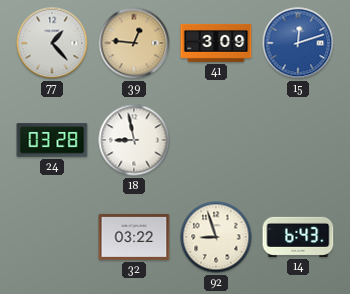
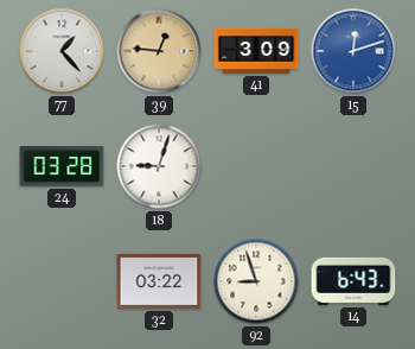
18: 8:58 -> 9:03
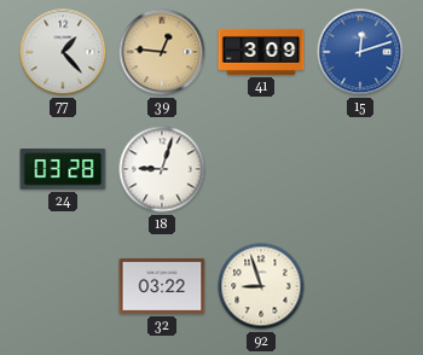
14: 6:43 -> none
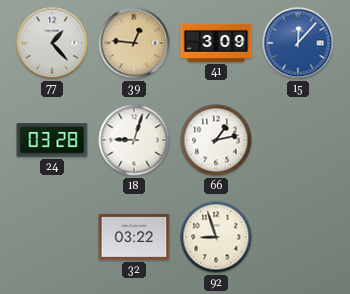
15: 12:12 -> 12:07
66: none -> 1:13
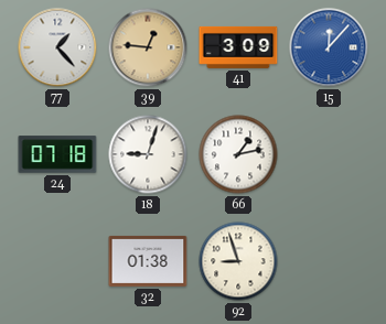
24: 03:28 -> 07:18
32: 03:22 -> 01:38
